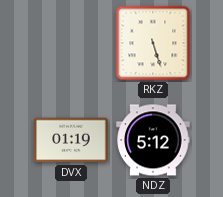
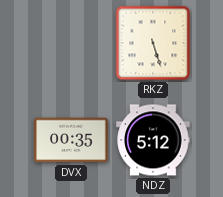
DVX: 01:19 -> 00:35
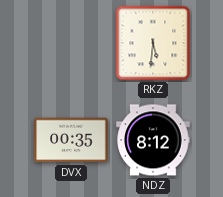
RKZ: 5:27 -> 5:31
NDZ: 5:12 -> 8:12
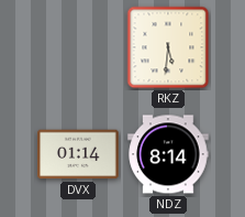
DVX: 00:35 -> 01:14
NDZ: 8:12 -> 8:14
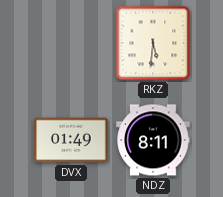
DVX: 01:14 -> 01:49
NDZ: 8:14 -> 8:11
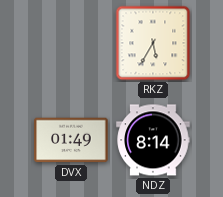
RKZ: 5:31 -> 5:35
NDZ: 8:11 -> 8:14
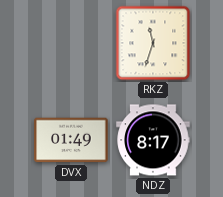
RKZ: 5:35 -> 11:33
NDZ: 8:14 -> 8:17
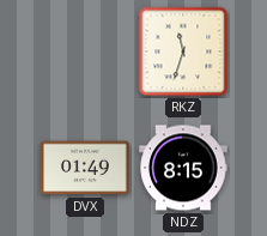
NDZ: 8:17 -> 8:15
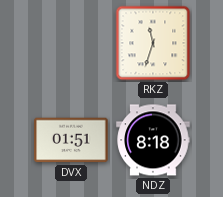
DVX: 01:49 -> 01:51
NDZ: 8:15 -> 8:18
